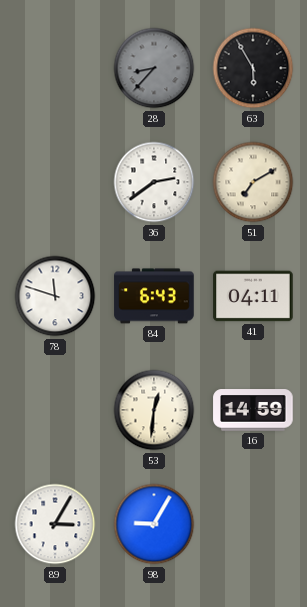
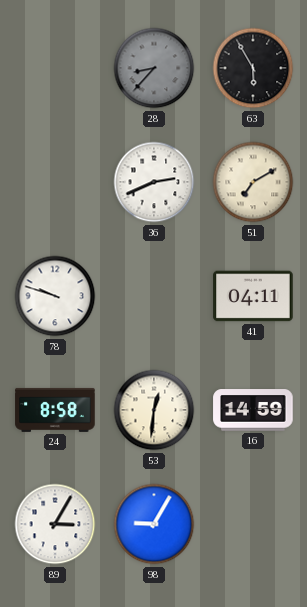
36: 2:39 -> 2:41
78: 11:48 -> 9:48
84: 6:43 -> none
24: none -> 8:58
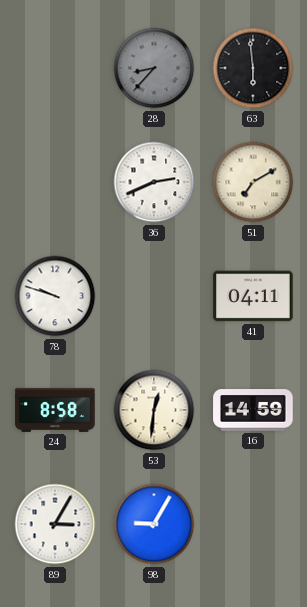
63: 5:55 -> 5:59
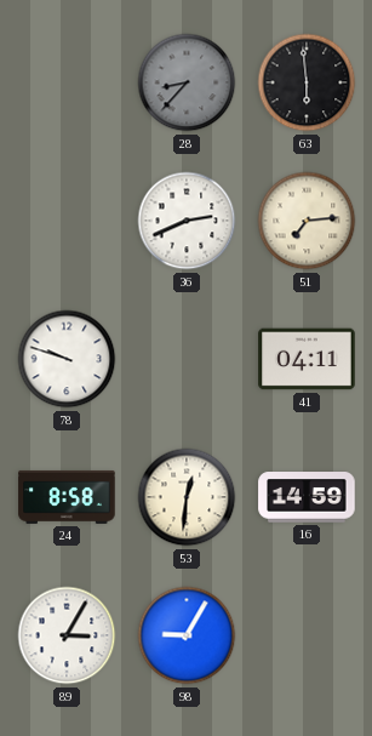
51: 7:10 -> 7:14
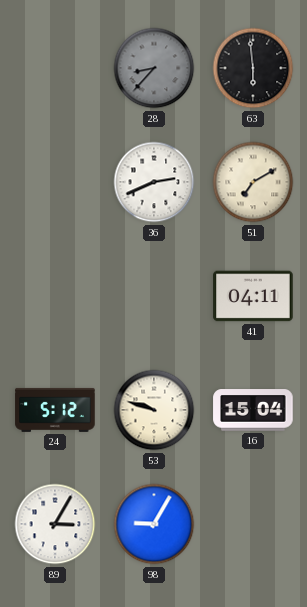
51: 7:14 -> 7:10
78: 9:48 -> none
24: 8:58 -> 5:12
53: 12:31 -> 9:48
16: 14:59 -> 15:04
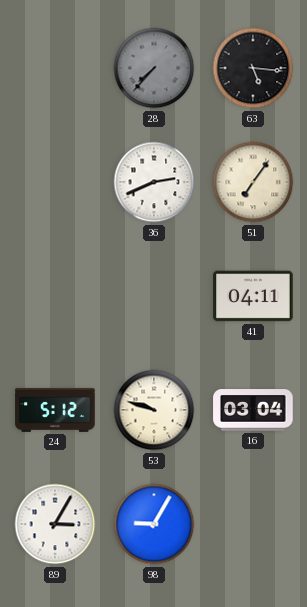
28: 8:37 -> 7:37
63: 5:59 -> 5:16
51: 7:10 -> 7:06
16: 15:04 -> 03:04
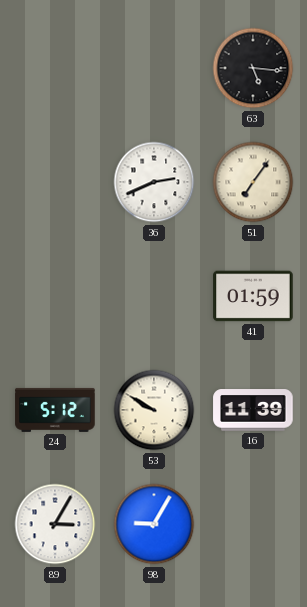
28: 7:37 -> none
41: 04:11 -> 01:59
53: 9:48 -> 9:50
16: 03:04 -> 11:39
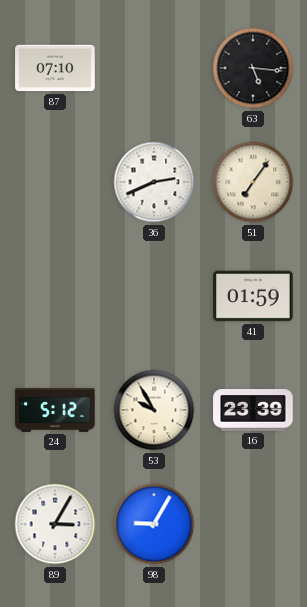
87: none -> 07:10
53: 9:50 -> 9:55
16: 11:39 -> 23:39
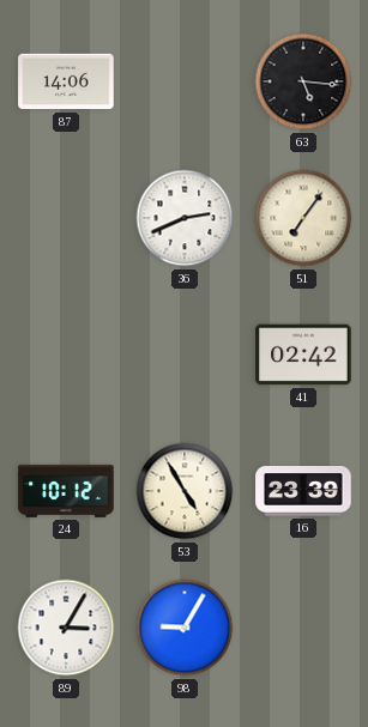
87: 07:10 -> 14:06
41: 01:59 -> 02:42
24: 5:12 -> 10:12
53: 9:55 -> 4:55
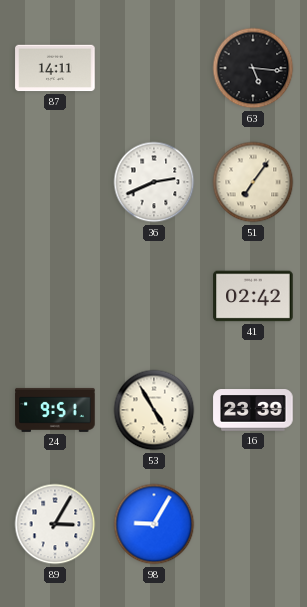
87: 14:06 -> 14:11
24: 10:12 -> 9:51
